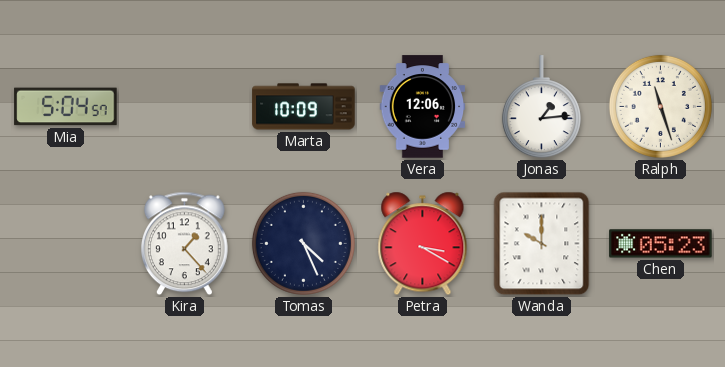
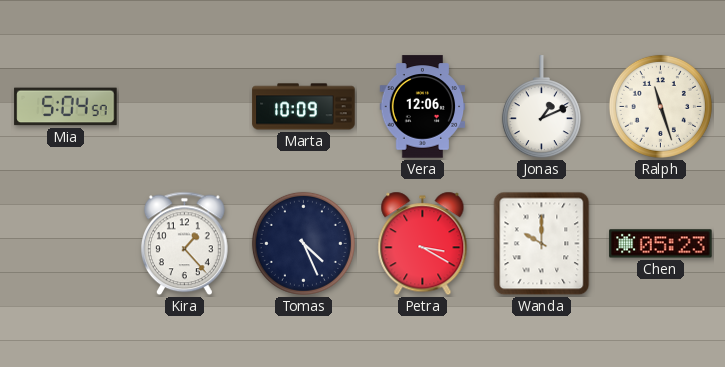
Jonas: 1:14 -> 1:11
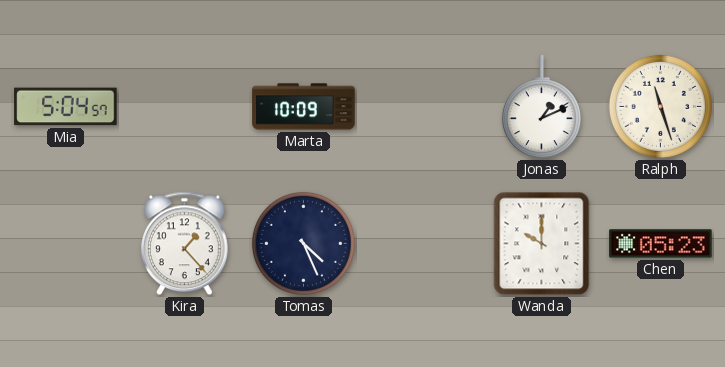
Vera: 12:06 -> none
Petra: 3:20 -> none
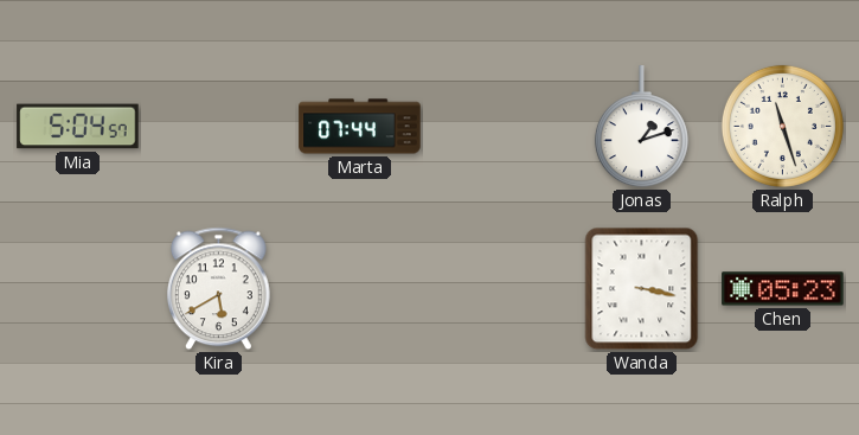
Marta: 10:09 -> 07:44
Jonas: 1:11 -> 1:12
Kira: 1:23 -> 5:40
Tomas: 4:26 -> none
Wanda: 10:00 -> 3:17
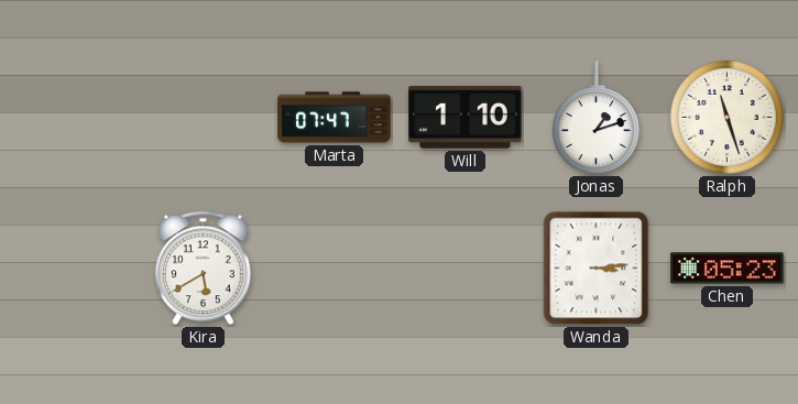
Mia: 5:04 -> none
Marta: 07:44 -> 07:47
Will: none -> 1:10
Wanda: 3:17 -> 3:14
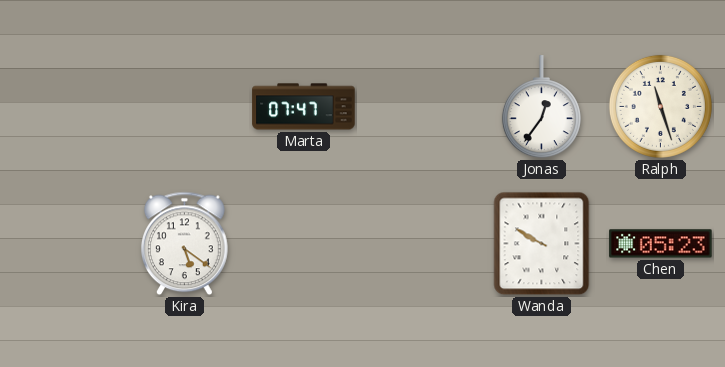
Will: 1:10 -> none
Jonas: 1:12 -> 12:36
Kira: 5:40 -> 5:21
Wanda: 3:14 -> 9:50
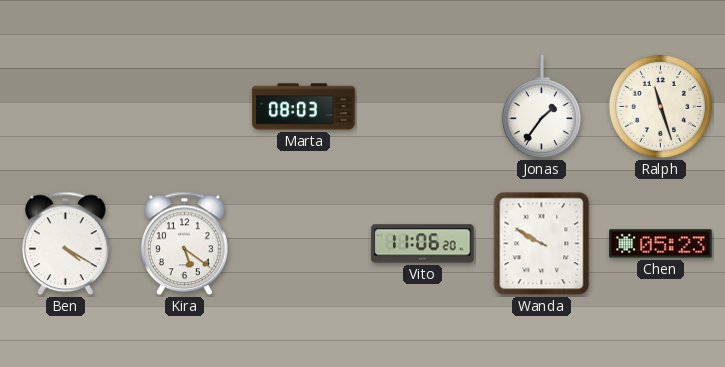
Marta: 07:47 -> 08:03
Jonas: 12:36 -> 1:36
Ben: none -> 4:20
Vito: none -> 11:06
